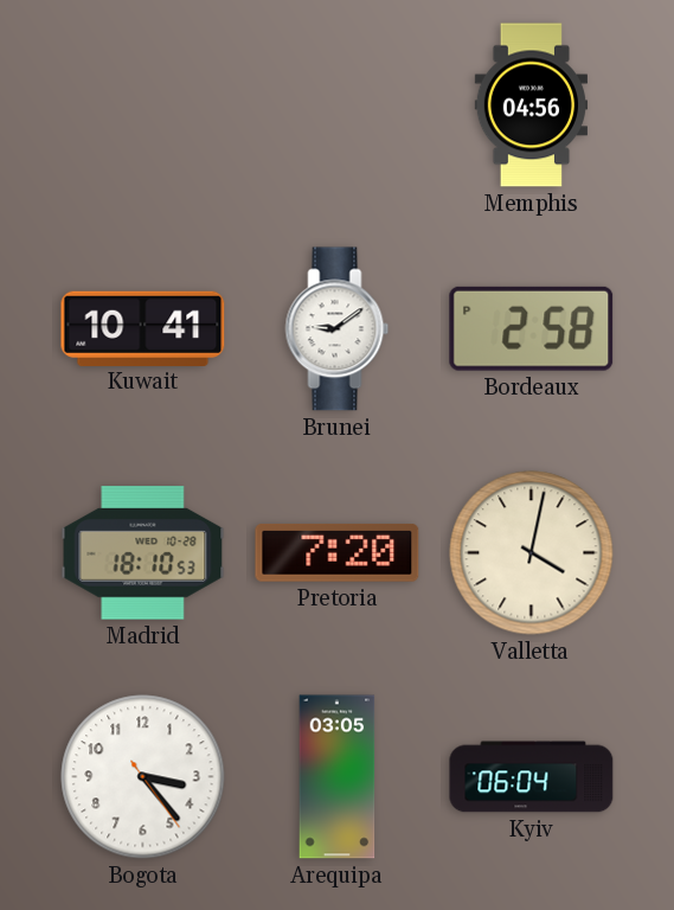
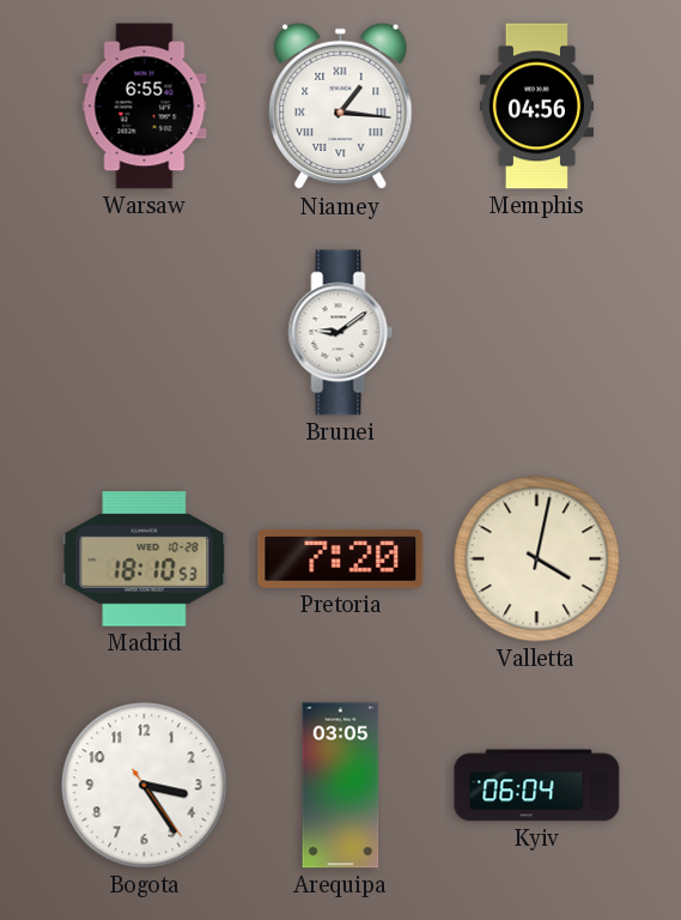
Warsaw: none -> 6:55
Niamey: none -> 1:16
Kuwait: 10:41 -> none
Bordeaux: 2:58 -> none
Bogota: 3:23 -> 3:24
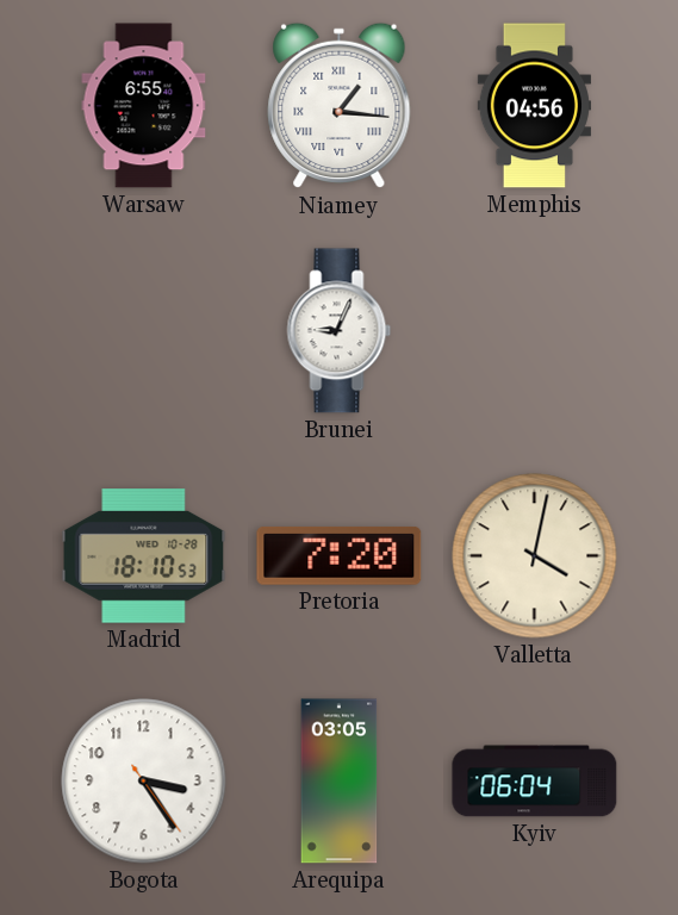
Brunei: 9:09 -> 9:04
